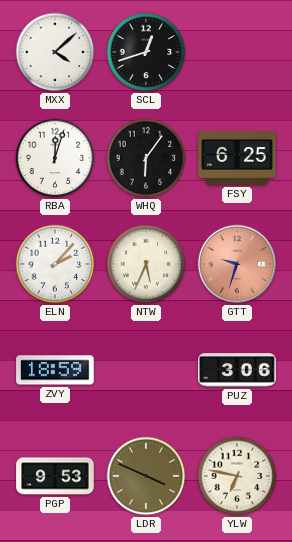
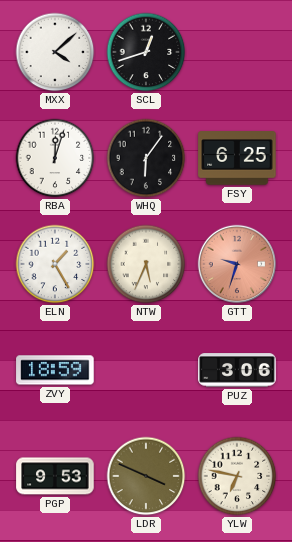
ELN: 2:07 -> 1:25
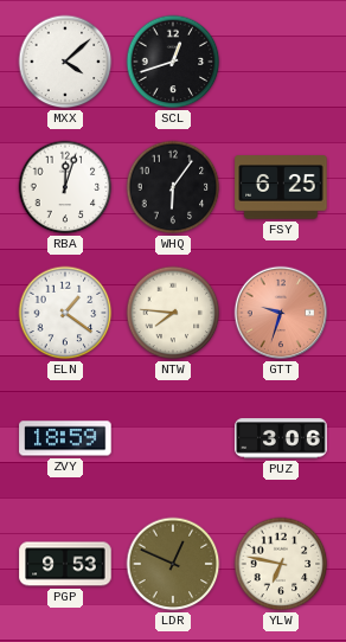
ELN: 1:25 -> 1:21
NTW: 5:34 -> 7:46
LDR: 3:49 -> 12:49
